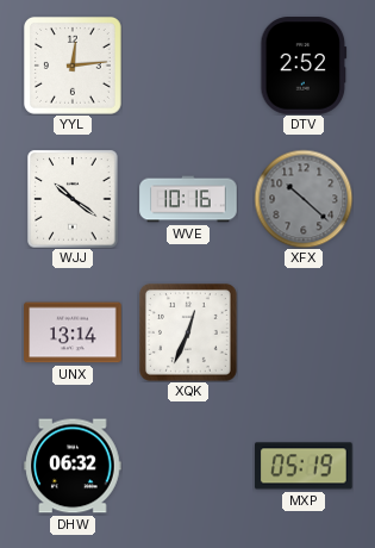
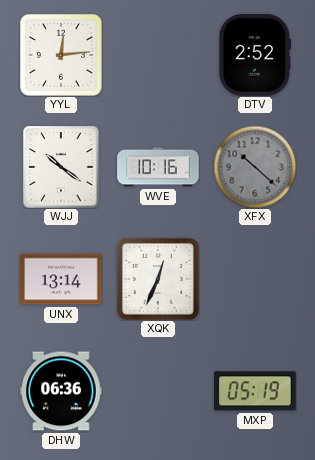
DHW: 06:32 -> 06:36
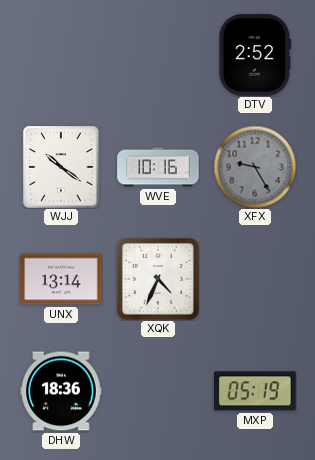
YYL: 12:14 -> none
XFX: 10:22 -> 9:25
XQK: 12:34 -> 4:34
DHW: 06:36 -> 18:36
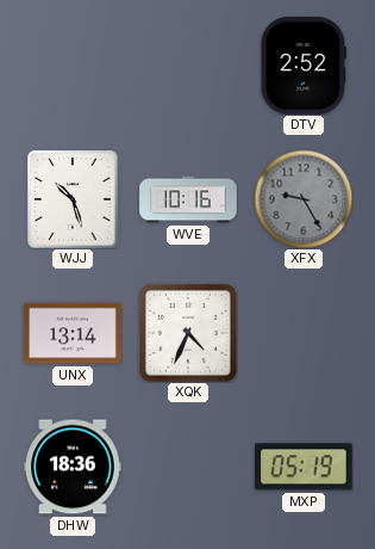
WJJ: 10:21 -> 10:27
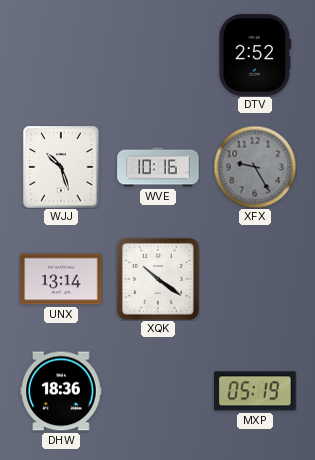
XQK: 4:34 -> 10:21
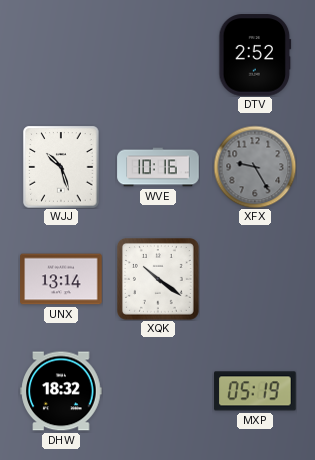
DHW: 18:36 -> 18:32
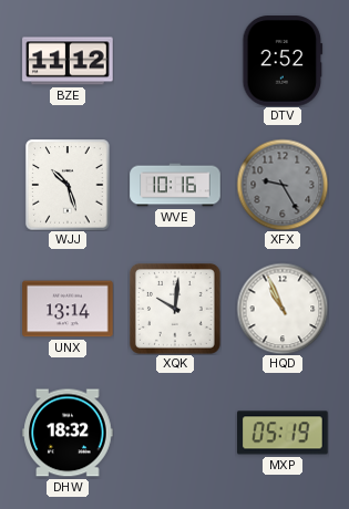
BZE: none -> 11:12
XQK: 10:21 -> 10:01
HQD: none -> 10:56
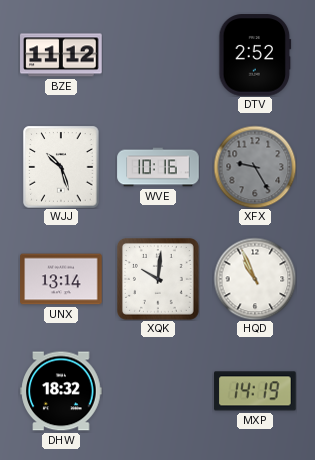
MXP: 05:19 -> 14:19
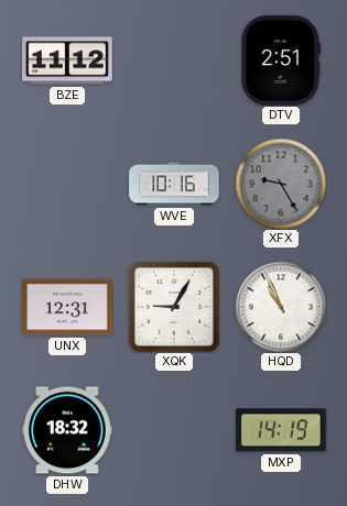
DTV: 2:52 -> 2:51
WJJ: 10:27 -> none
UNX: 13:14 -> 12:31
XQK: 10:01 -> 9:05
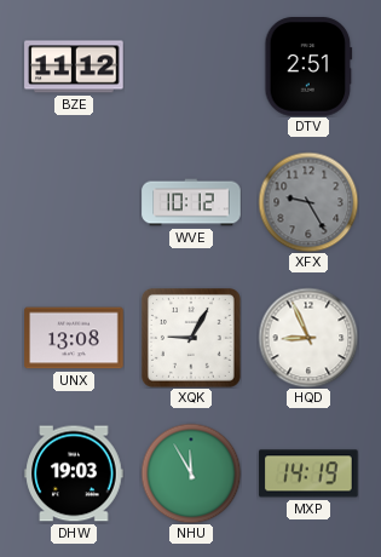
WVE: 10:16 -> 10:12
UNX: 12:31 -> 13:08
HQD: 10:56 -> 8:56
DHW: 18:32 -> 19:03
NHU: none -> 11:55
